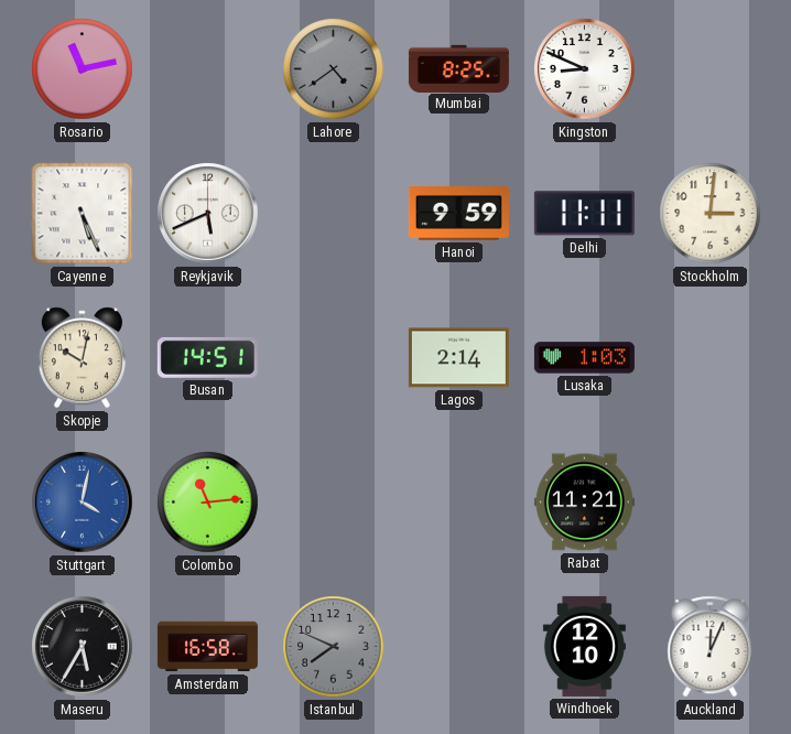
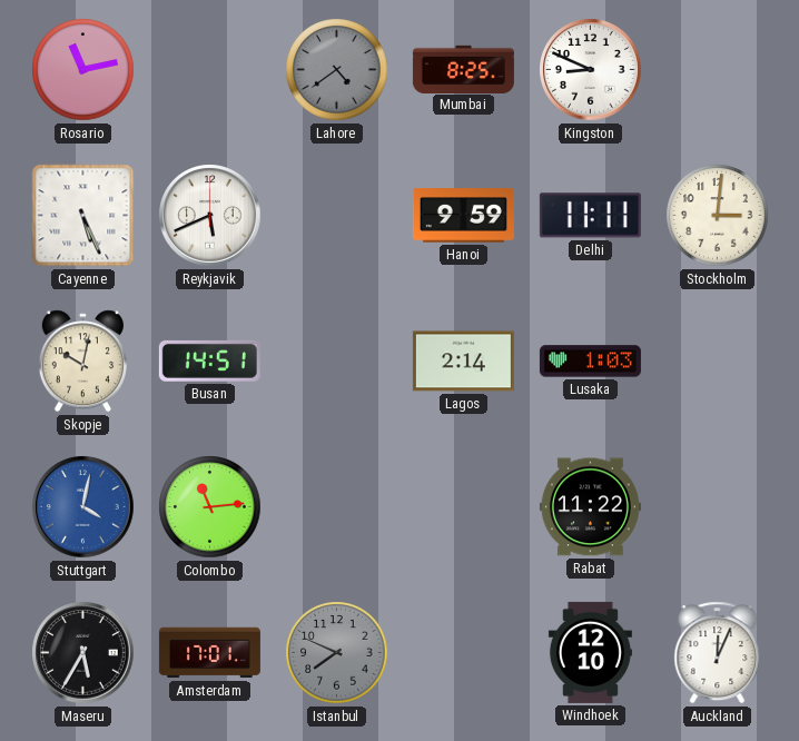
Rabat: 11:21 -> 11:22
Amsterdam: 16:58 -> 17:01
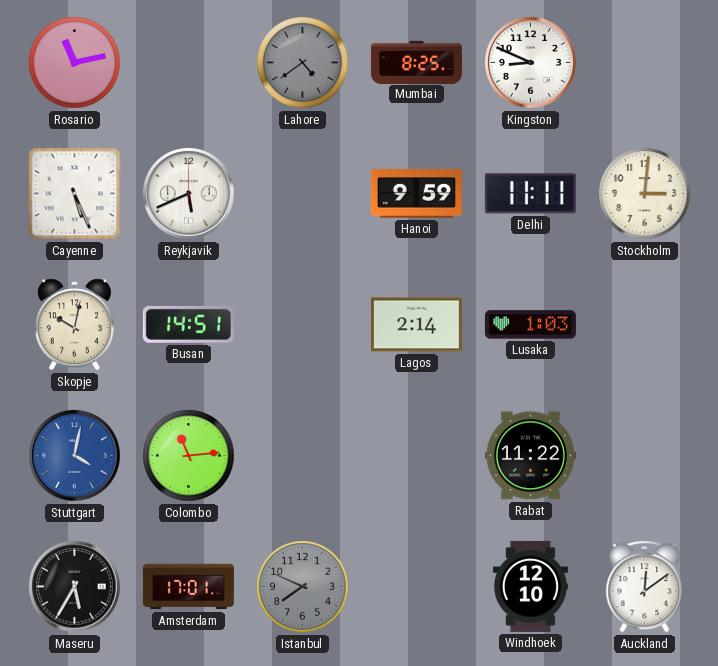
Auckland: 12:04 -> 12:09
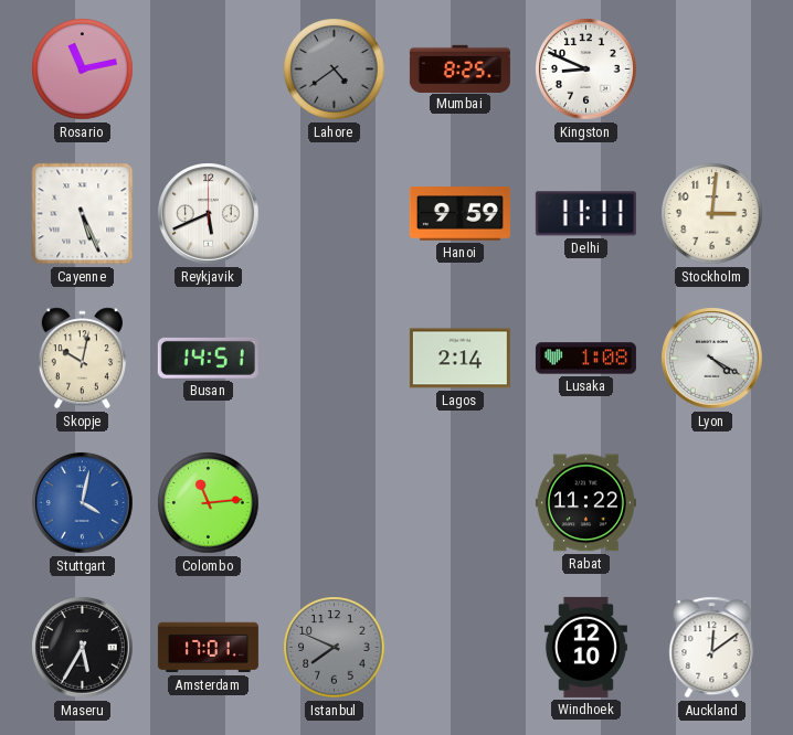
Lusaka: 1:03 -> 1:08
Lyon: none -> 4:20
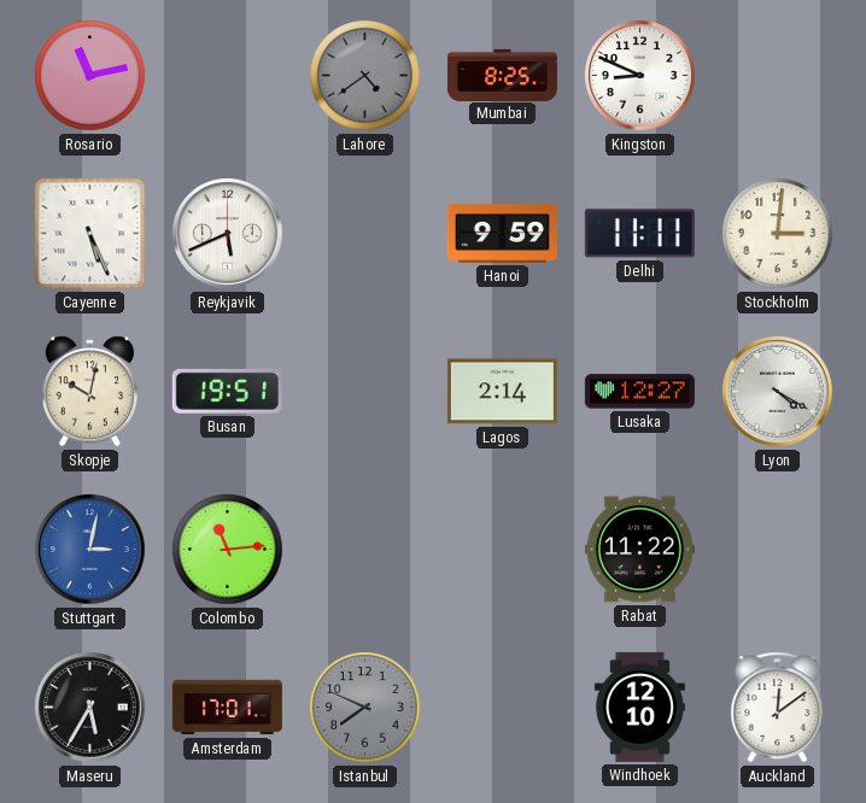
Busan: 14:51 -> 19:51
Lusaka: 1:08 -> 12:27
Stuttgart: 4:02 -> 3:02
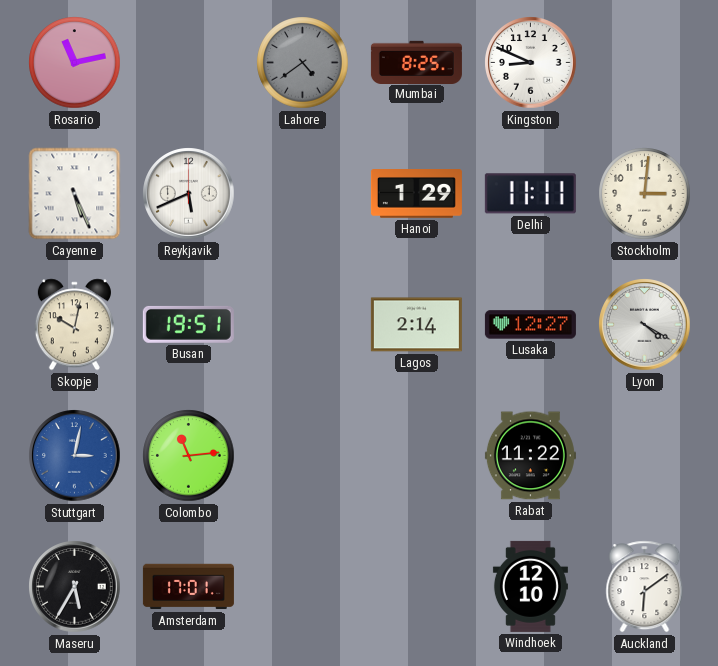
Hanoi: 9:59 -> 1:29
Istanbul: 7:49 -> none
Auckland: 12:09 -> 6:09
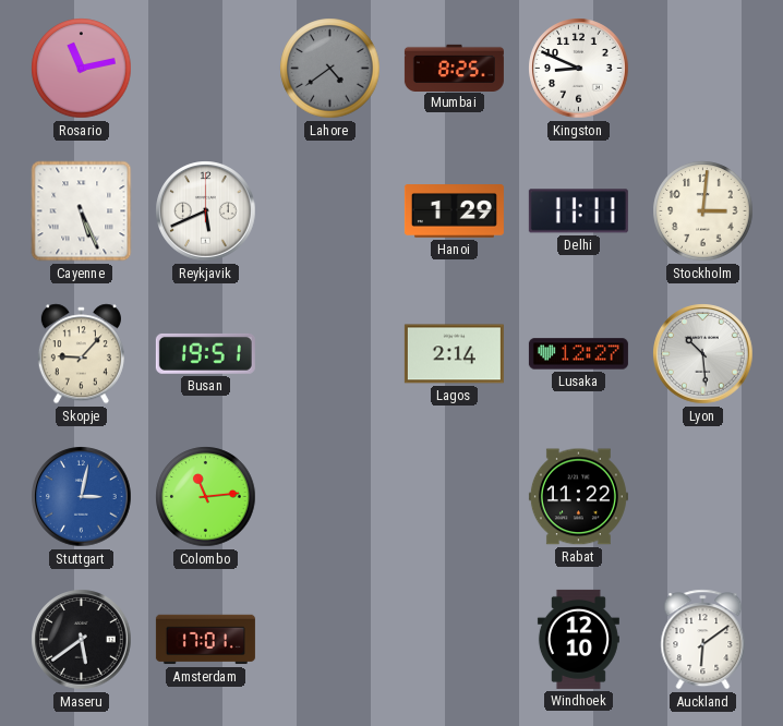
Skopje: 10:02 -> 9:07
Lyon: 4:20 -> 10:29
Maseru: 5:35 -> 5:39
